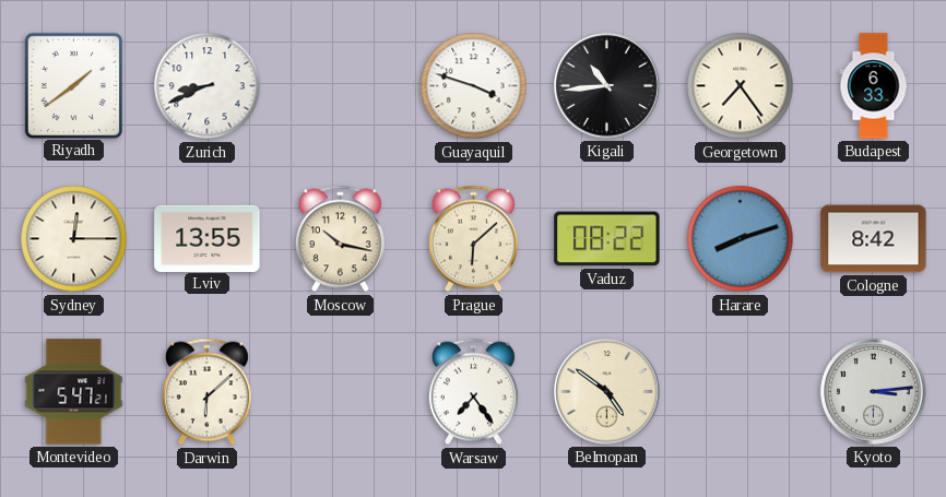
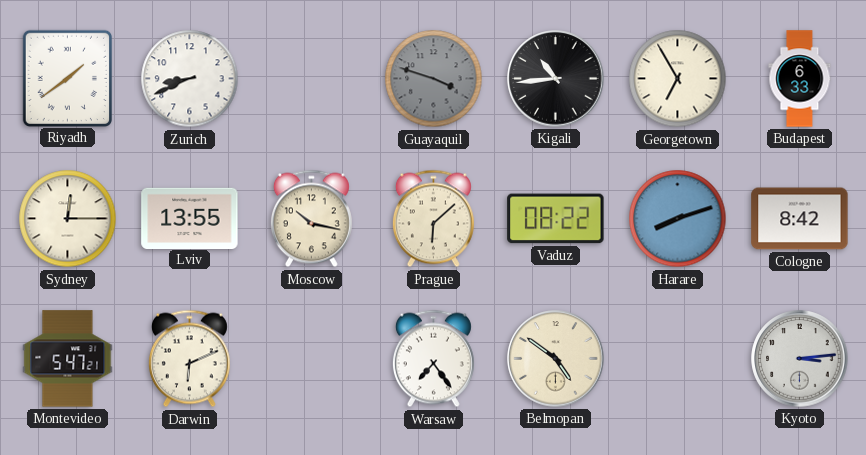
Guayaquil dial: white -> grey
Georgetown: 7:24 -> 6:55
Darwin: 6:08 -> 6:11
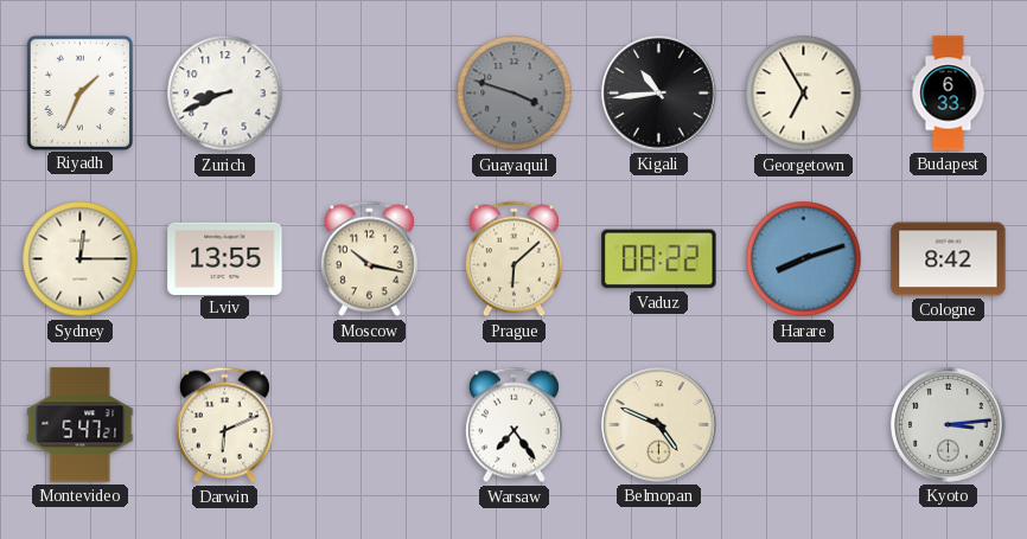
Riyadh: 1:39 -> 1:34
Belmopan: 4:51 -> 4:49
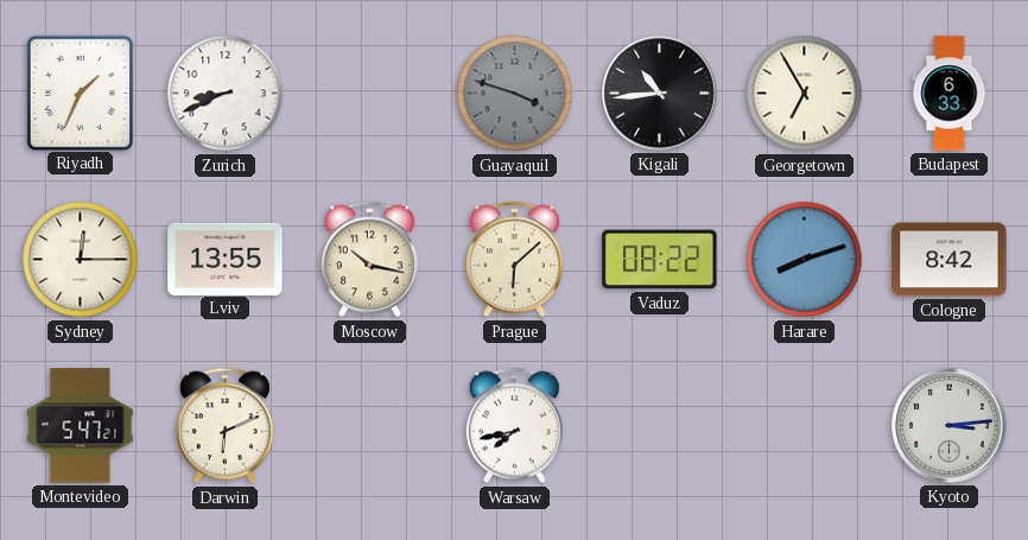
Warsaw: 7:24 -> 7:43
Belmopan: 4:49 -> none
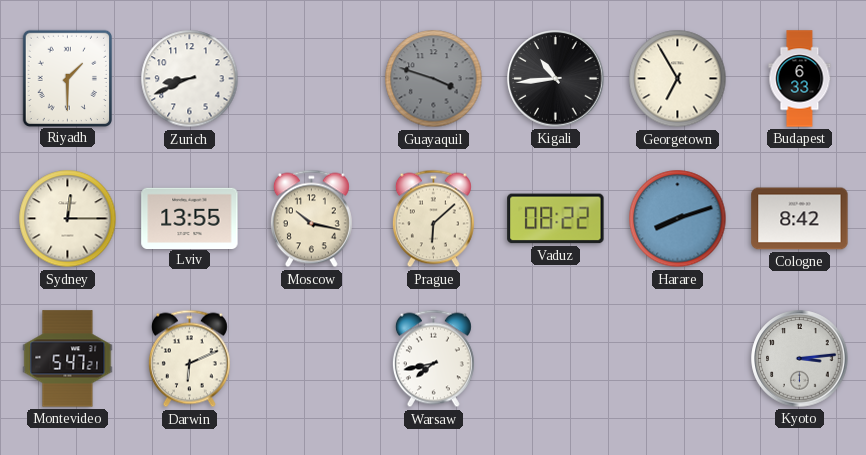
Riyadh: 1:34 -> 1:30
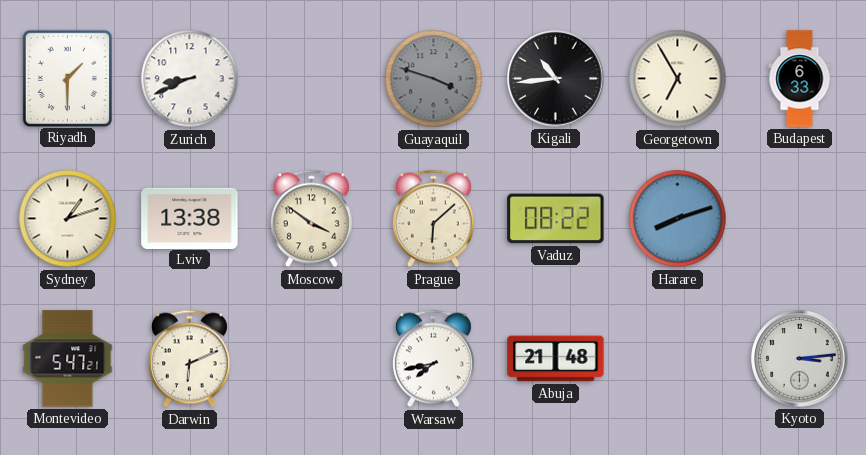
Sydney: 12:15 -> 1:12
Lviv: 13:55 -> 13:38
Moscow: 10:17 -> 3:51
Cologne: 8:42 -> none
Abuja: none -> 21:48
